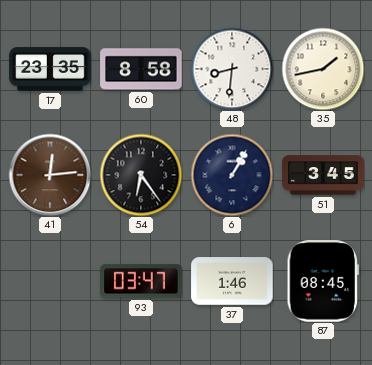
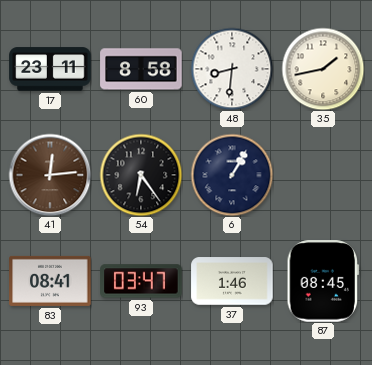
17: 23:35 -> 23:11
51: 3:45 -> none
83: none -> 08:41
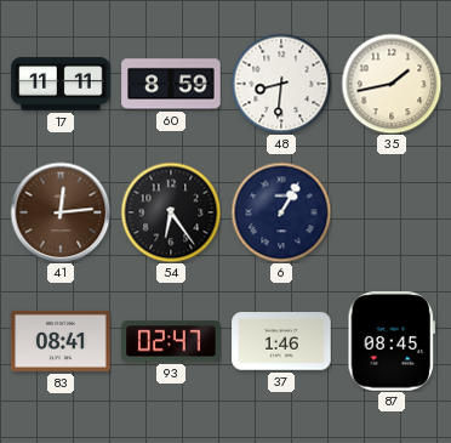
17: 23:11 -> 11:11
60: 8:58 -> 8:59
93: 03:47 -> 02:47
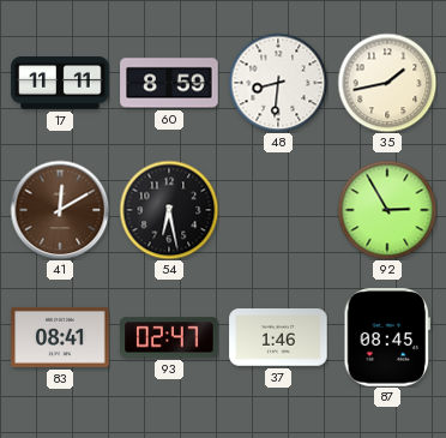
41: 12:14 -> 12:10
54: 6:24 -> 6:28
6: 1:05 -> none
92: none -> 2:55
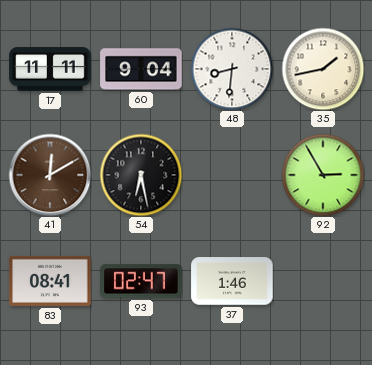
60: 8:59 -> 9:04
87: 08:45 -> none
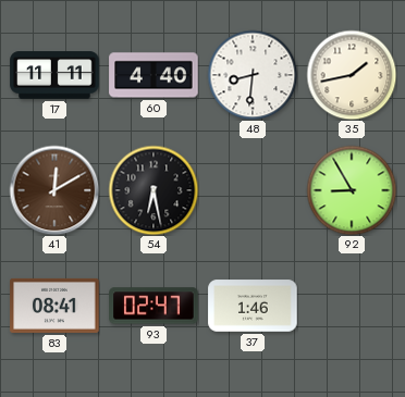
60: 9:04 -> 4:40
92: 2:55 -> 8:55
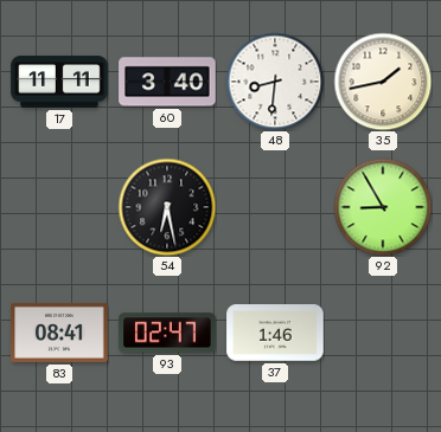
60: 4:40 -> 3:40
41: 12:10 -> none
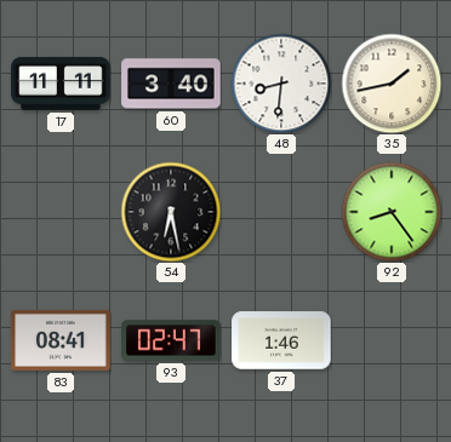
92: 8:55 -> 8:24
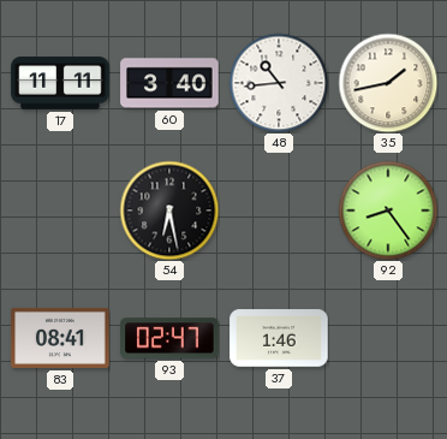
48: 8:31 -> 10:44
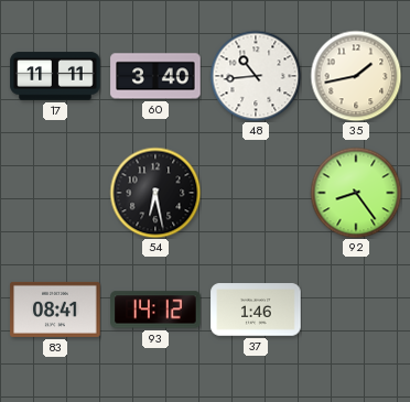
93: 02:47 -> 14:12
